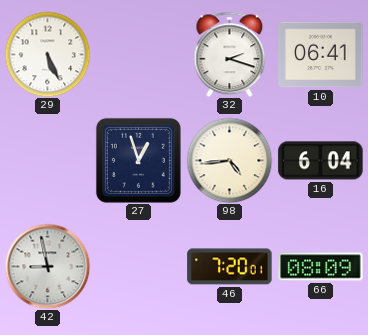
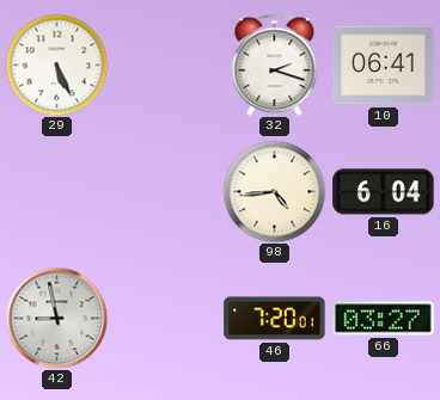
27: 12:57 -> none
66: 08:09 -> 03:27
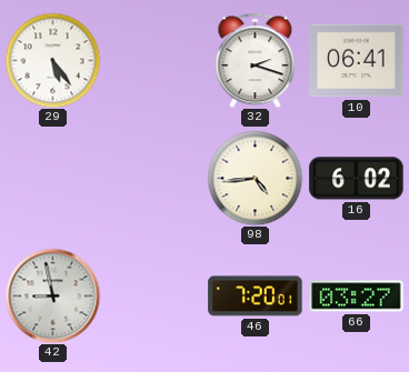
29: 5:26 -> 5:24
16: 6:04 -> 6:02
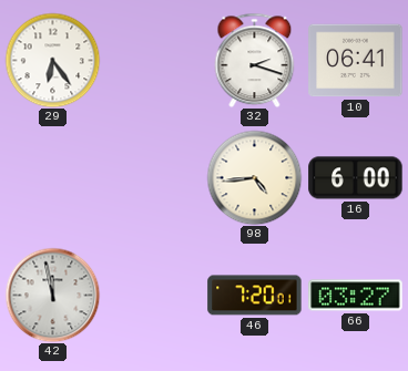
29: 5:24 -> 6:24
16: 6:02 -> 6:00
42: 8:58 -> 11:58
